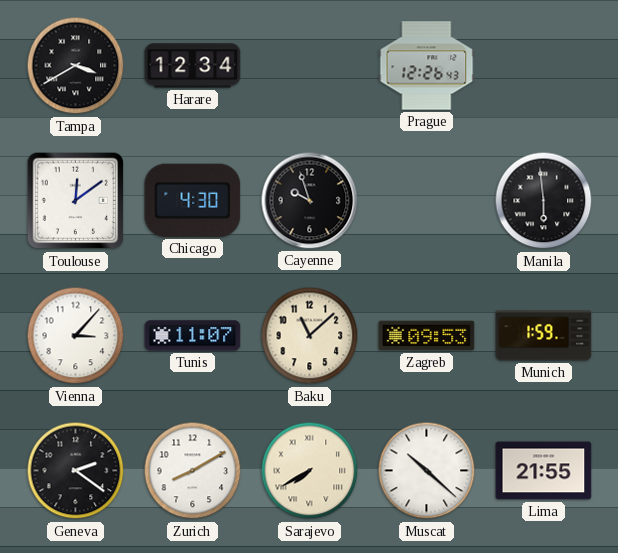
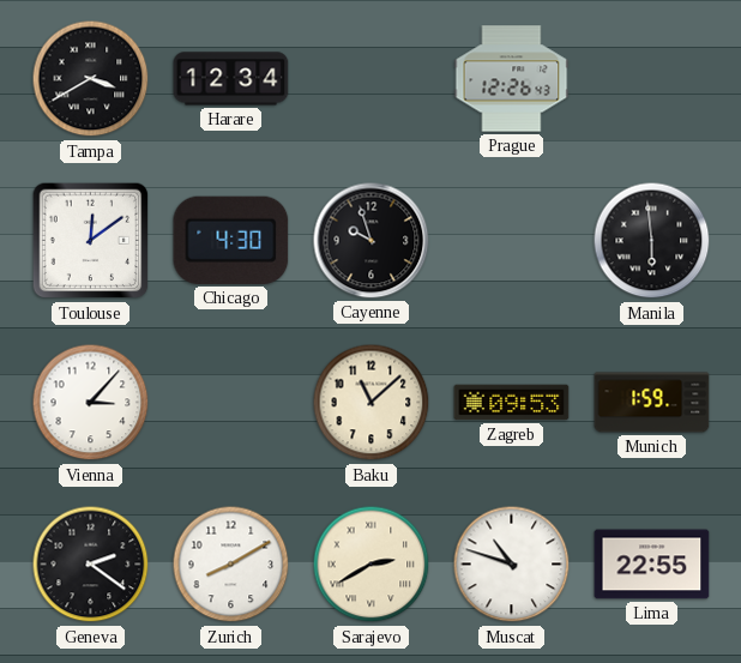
Tunis: 11:07 -> none
Sarajevo: 7:40 -> 2:40
Muscat: 10:22 -> 10:48
Lima: 21:55 -> 22:55
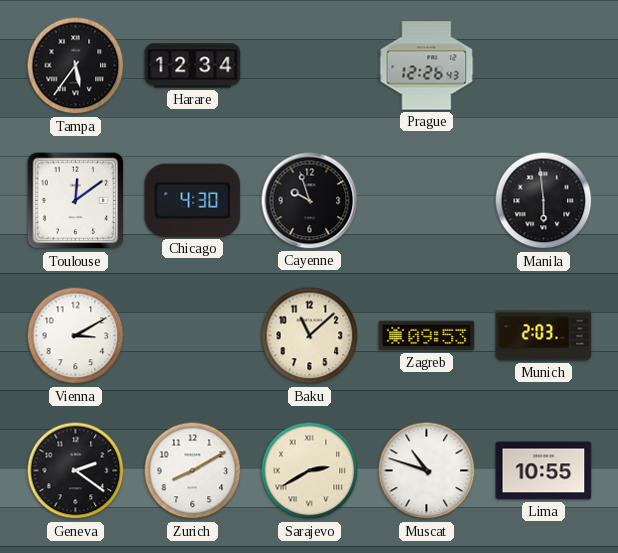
Tampa: 3:40 -> 5:36
Vienna: 3:07 -> 3:10
Munich: 1:59 -> 2:03
Lima: 22:55 -> 10:55
